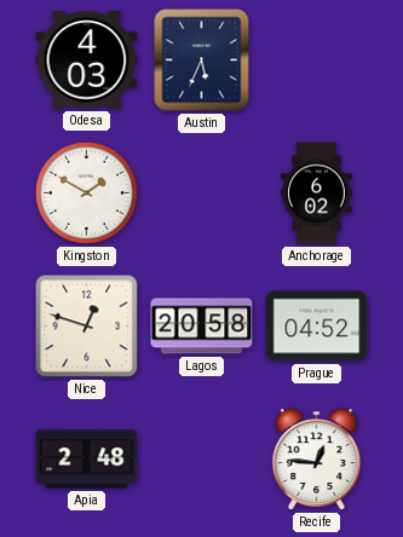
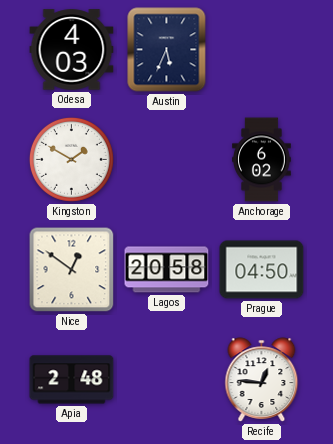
Nice: 12:48 -> 12:51
Prague: 04:52 -> 04:50
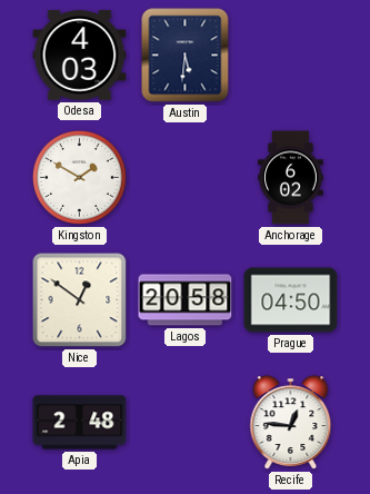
Austin: 5:34 -> 5:31
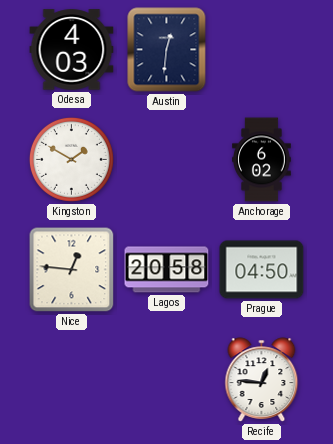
Austin: 5:31 -> 12:31
Nice: 12:51 -> 12:46
Apia: 2:48 -> none
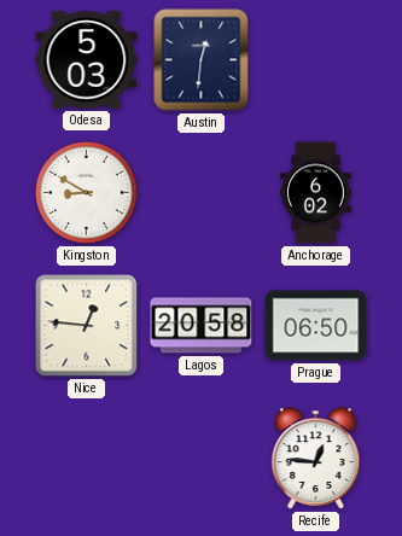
Odesa: 4:03 -> 5:03
Kingston: 1:50 -> 8:50
Prague: 04:50 -> 06:50
